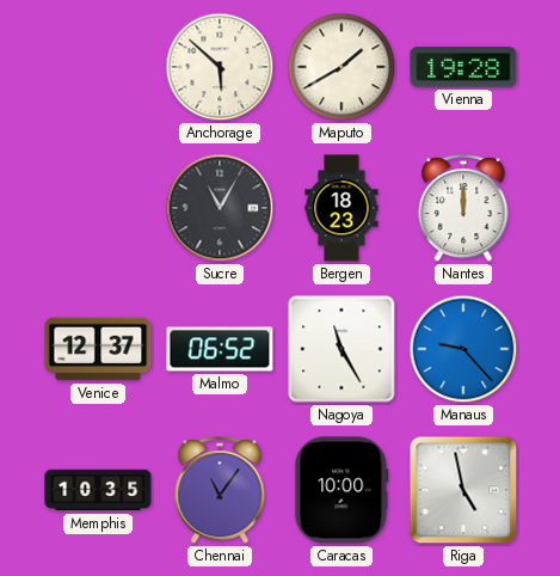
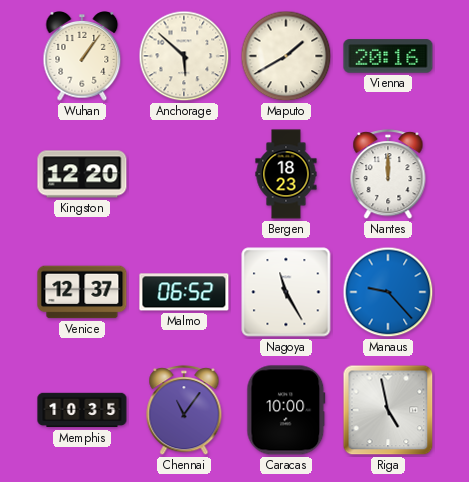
Wuhan: none -> 1:06
Vienna: 19:28 -> 20:16
Kingston: none -> 12:20
Sucre: 11:05 -> none
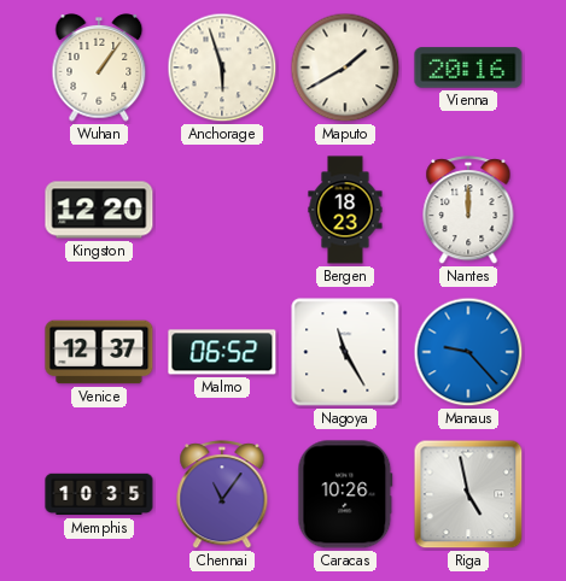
Anchorage: 5:52 -> 5:57
Caracas: 10:00 -> 10:26
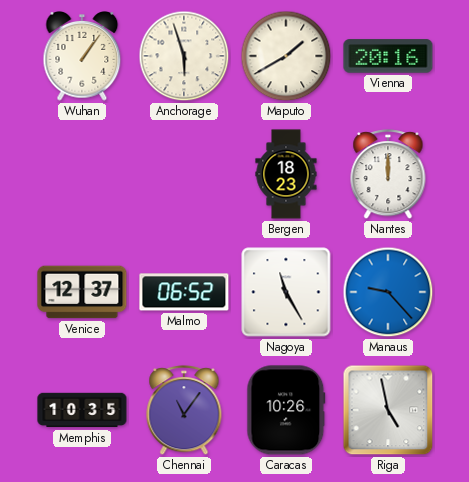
Kingston: 12:20 -> none
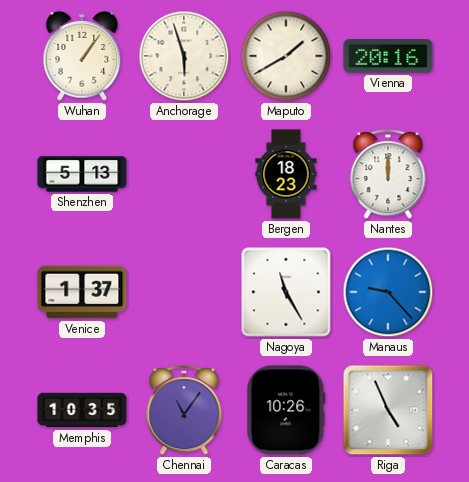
Shenzhen: none -> 5:13
Venice: 12:37 -> 1:37
Malmo: 06:52 -> none
Riga: 4:58 -> 4:56
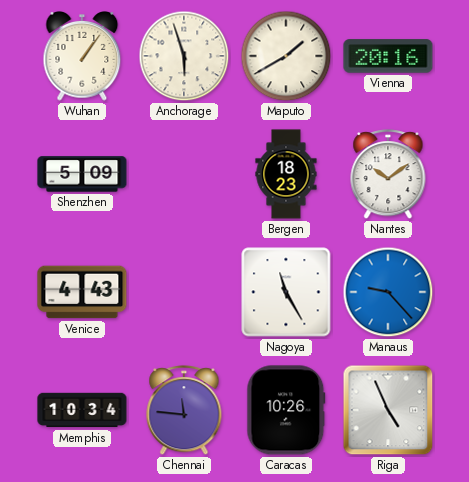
Shenzhen: 5:13 -> 5:09
Nantes: 12:00 -> 10:09
Venice: 1:37 -> 4:43
Memphis: 10:35 -> 10:34
Chennai: 11:06 -> 11:46
